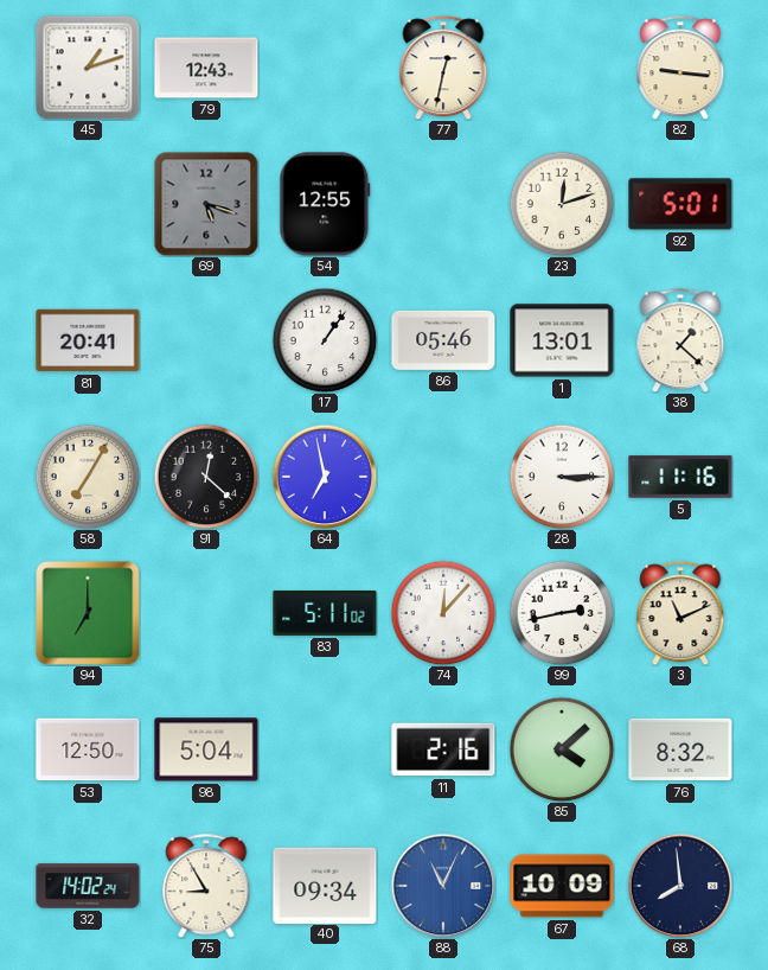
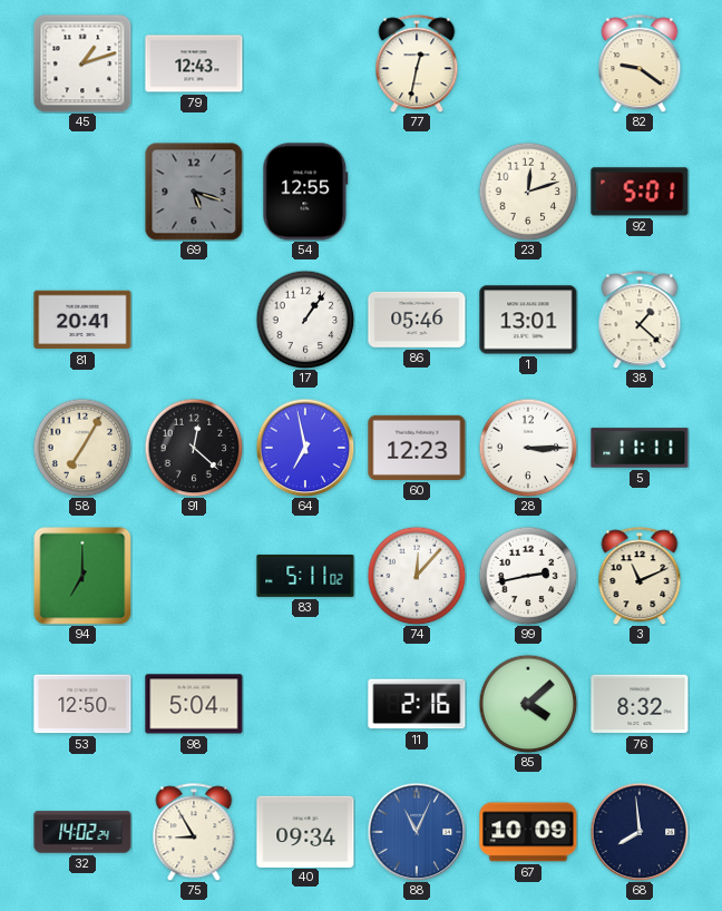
82: 9:16 -> 9:21
60: none -> 12:23
5: 11:16 -> 11:11
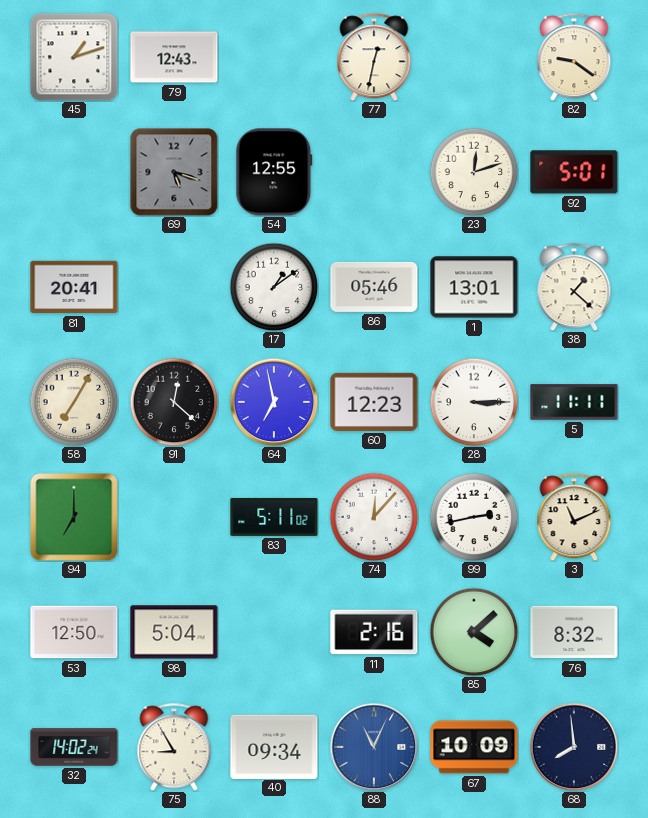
17: 1:06 -> 1:09
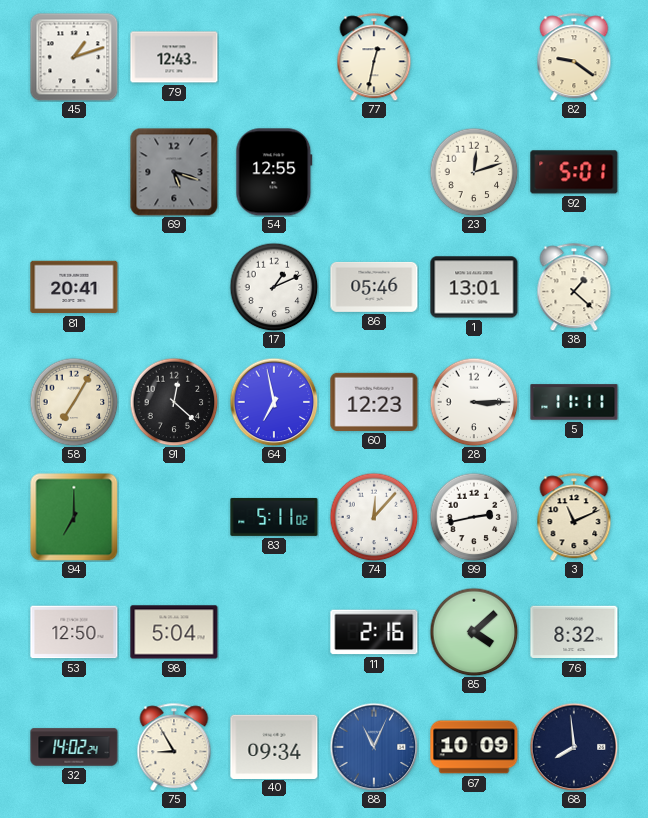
17: 1:09 -> 1:11
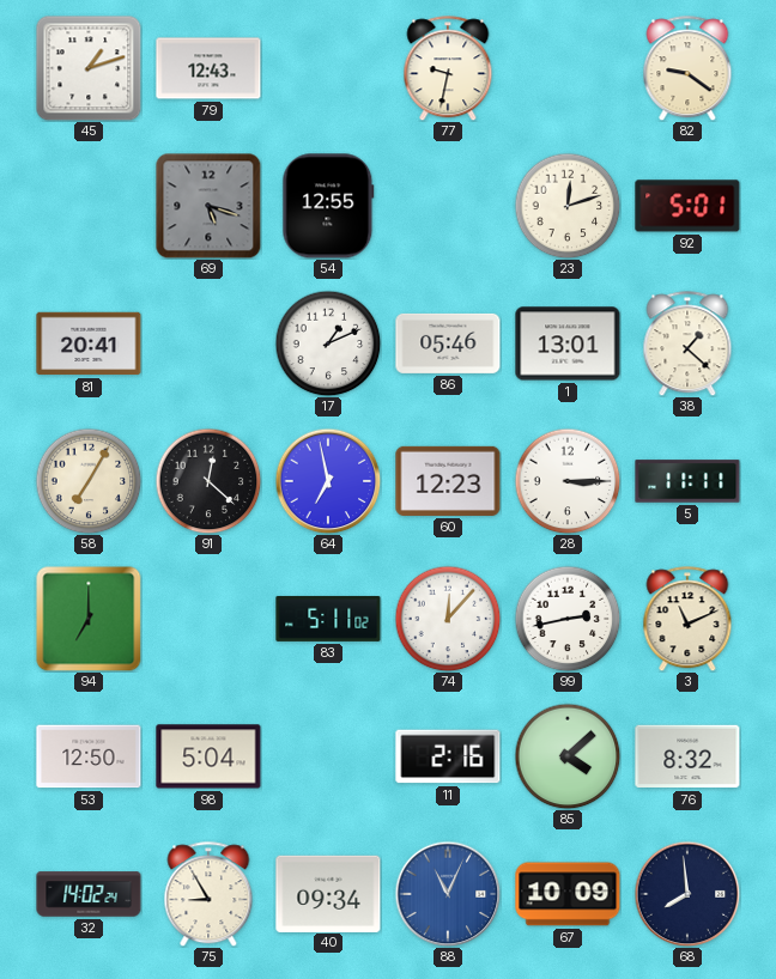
77: 12:32 -> 9:32
